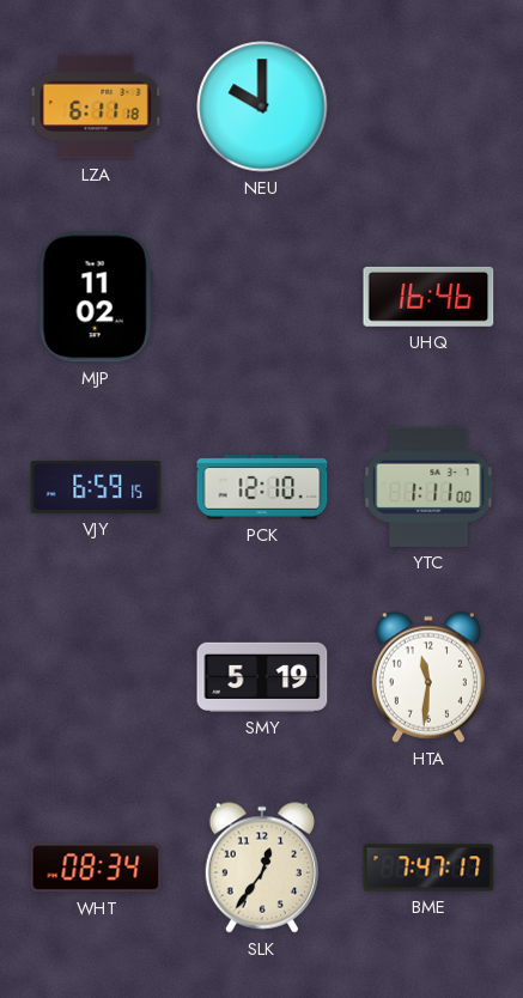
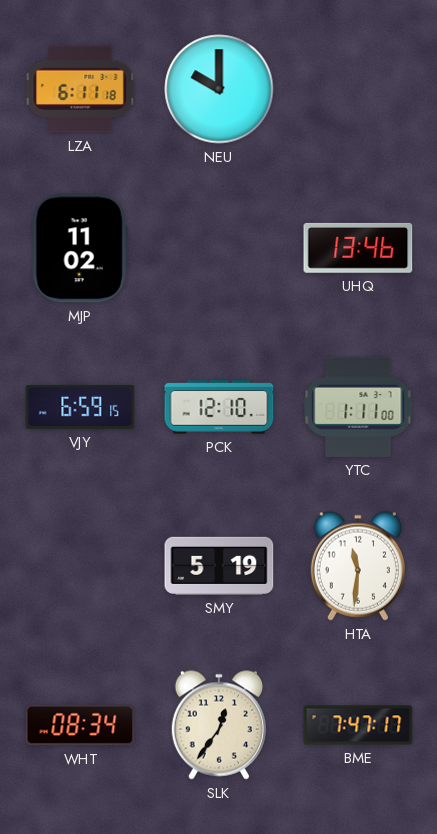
UHQ: 16:46 -> 13:46
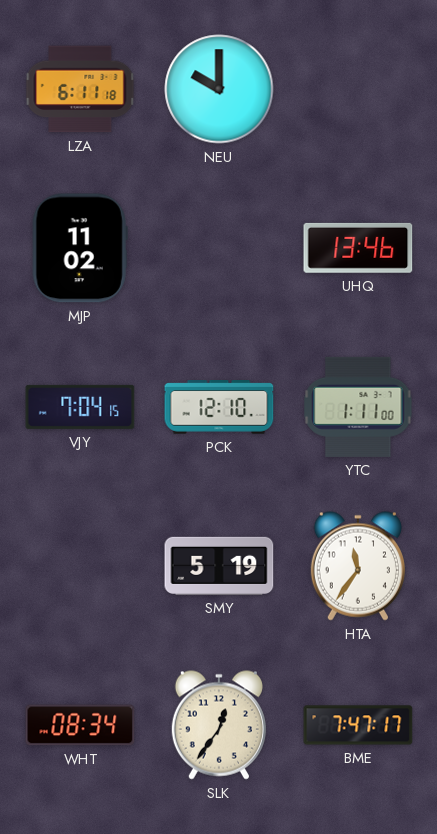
VJY: 6:59 -> 7:04
HTA: 11:31 -> 11:36
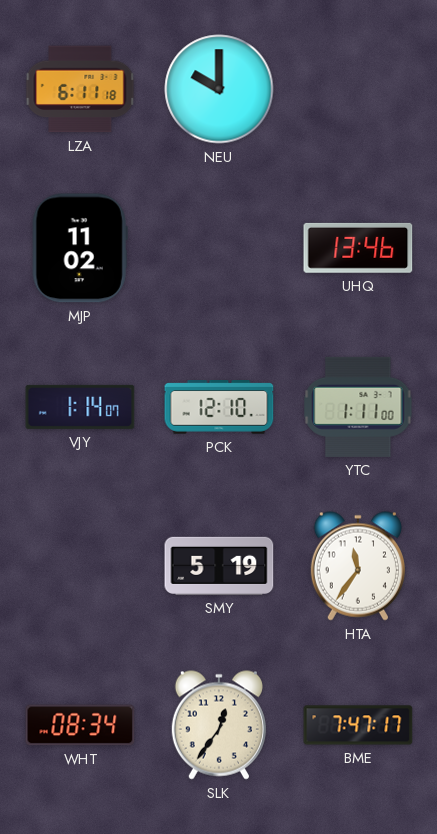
VJY: 7:04 -> 1:14
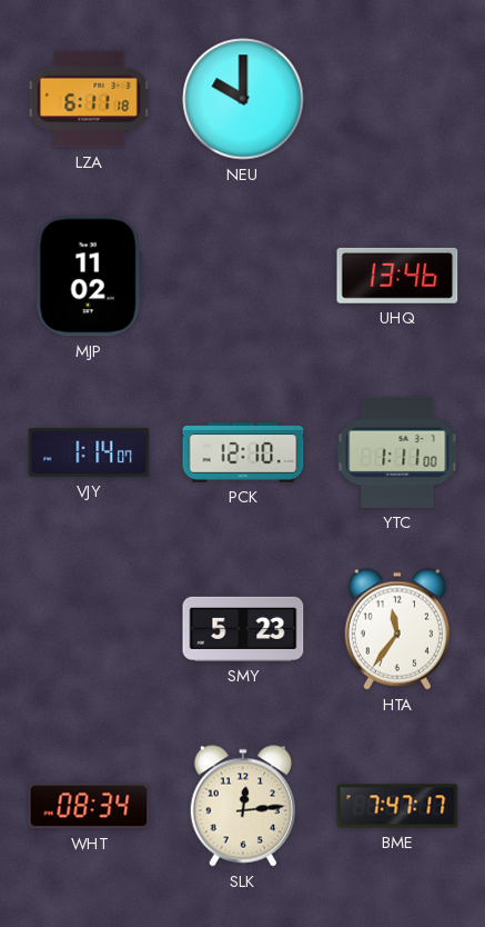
SMY: 5:19 -> 5:23
SLK: 12:36 -> 12:14
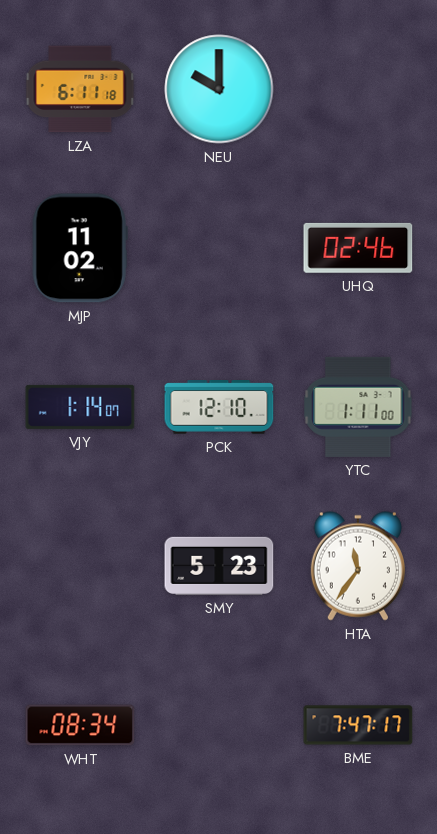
UHQ: 13:46 -> 02:46
SLK: 12:14 -> none
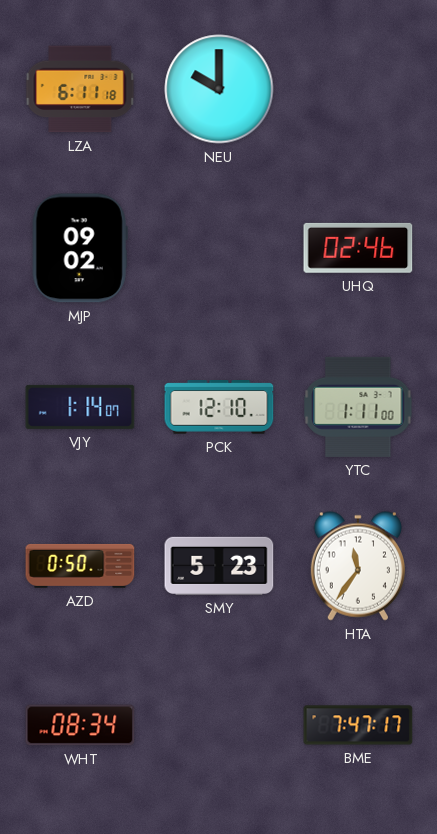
MJP: 11:02 -> 09:02
AZD: none -> 0:50
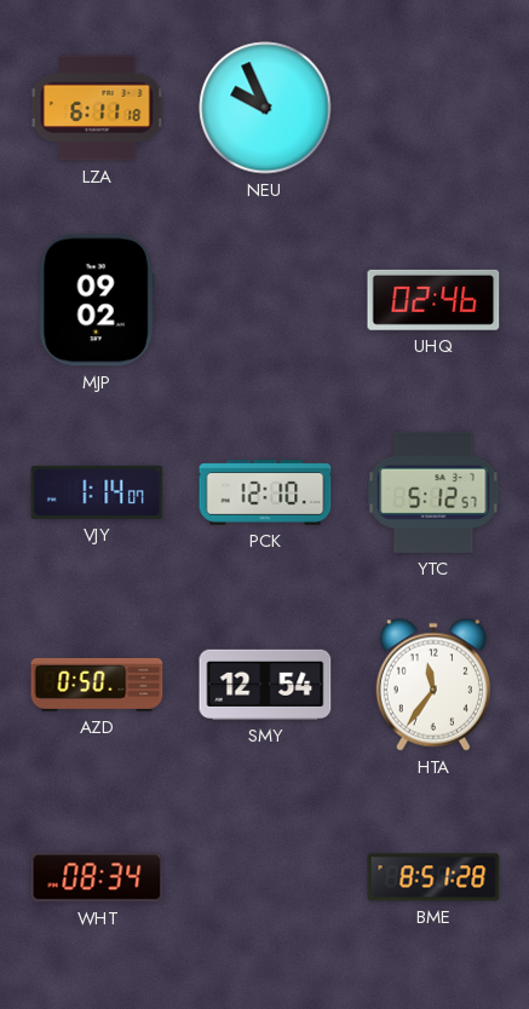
NEU: 10:00 -> 9:56
YTC: 1:11 -> 5:12
SMY: 5:23 -> 12:54
BME: 7:47 -> 8:51
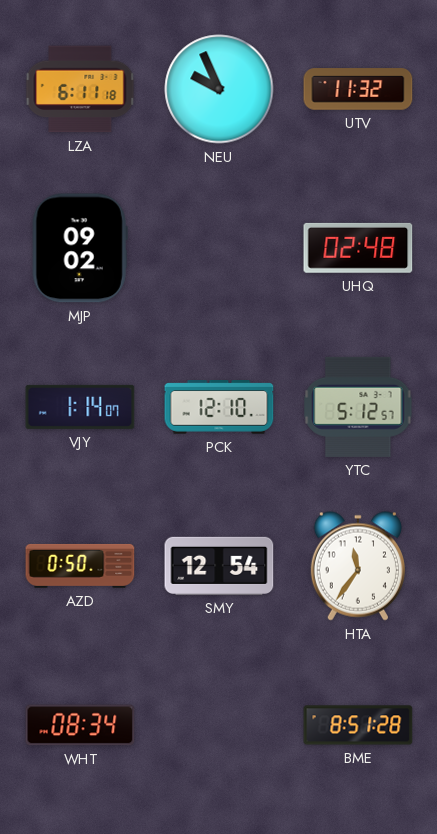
UTV: none -> 11:32
UHQ: 02:46 -> 02:48
